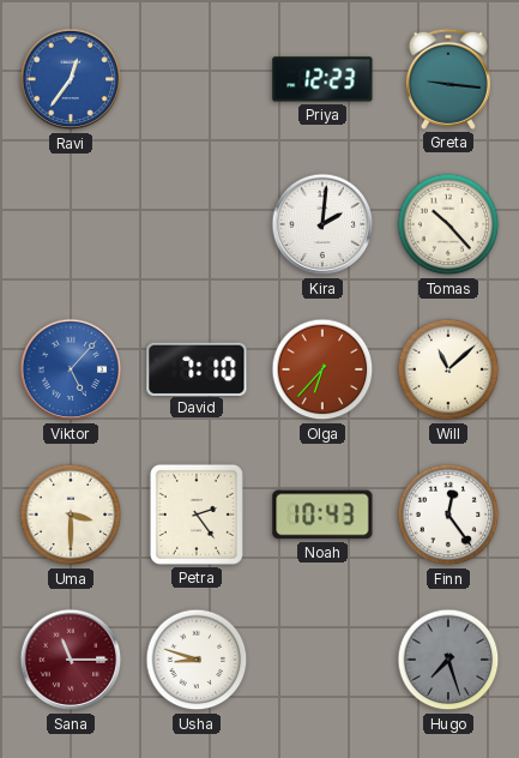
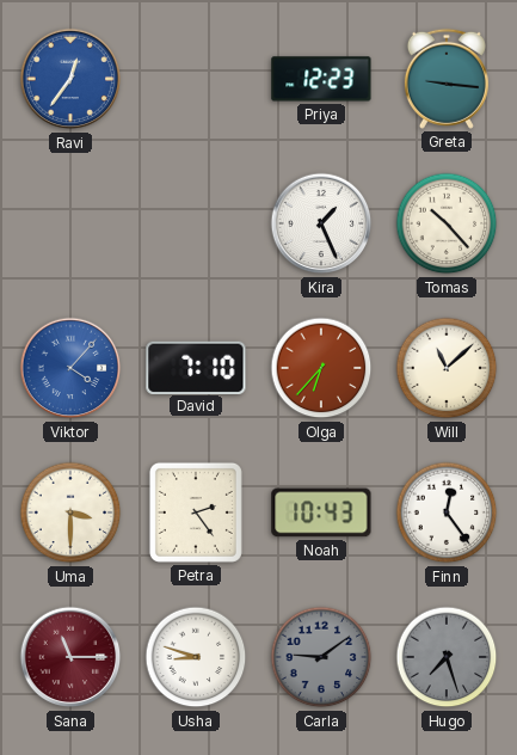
Kira: 2:01 -> 1:26
Viktor: 5:07 -> 4:07
Carla: none -> 9:09
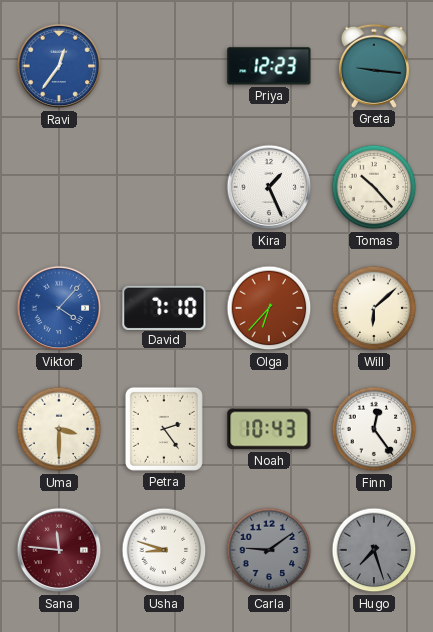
Will: 11:08 -> 6:08
Sana: 11:15 -> 11:46
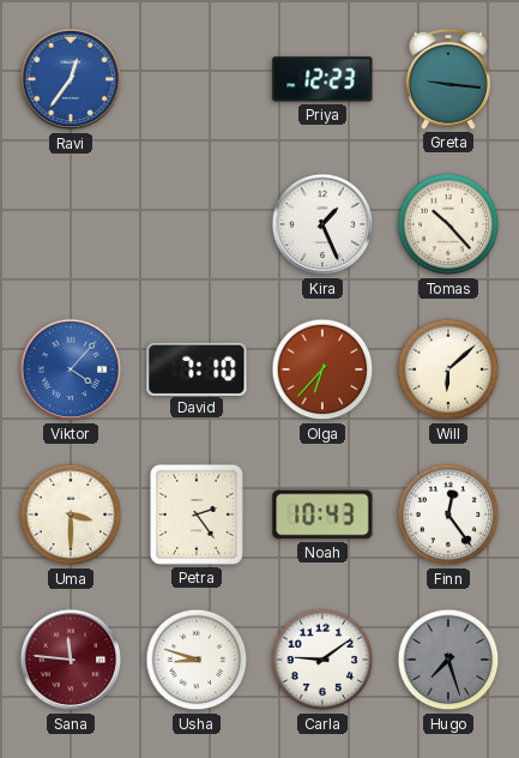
Carla dial: grey -> white
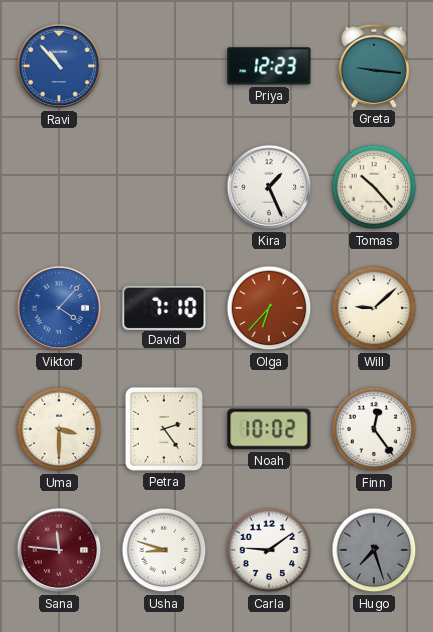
Ravi: 12:36 -> 10:53
Will: 6:08 -> 9:08
Noah: 10:43 -> 10:02
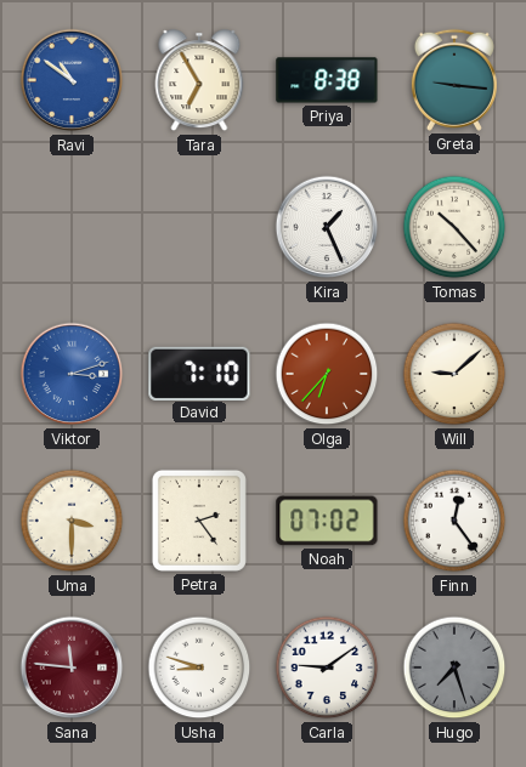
Ravi: 10:53 -> 10:51
Tara: none -> 6:55
Priya: 12:23 -> 8:38
Viktor: 4:07 -> 3:12
Noah: 10:02 -> 07:02
